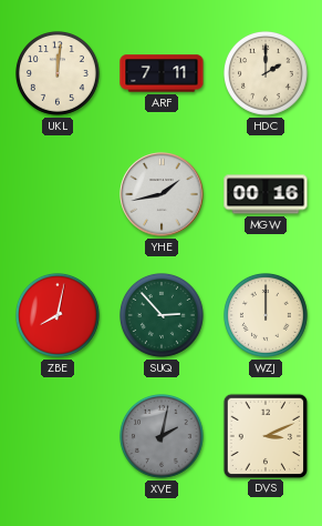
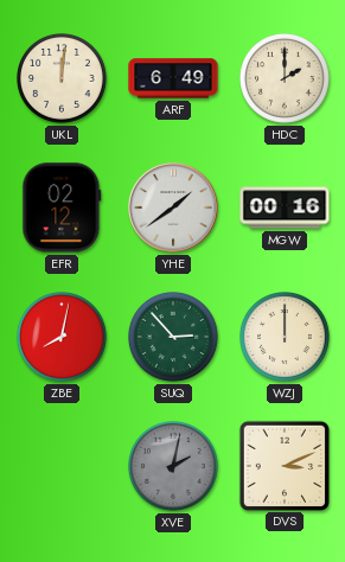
ARF: 7:11 -> 6:49
EFR: none -> 02:12
YHE: 1:43 -> 1:39
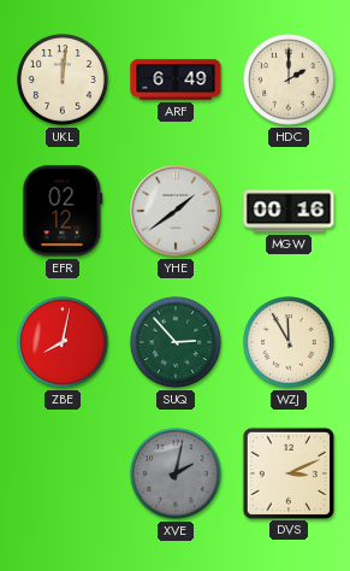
WZJ: 12:00 -> 11:55
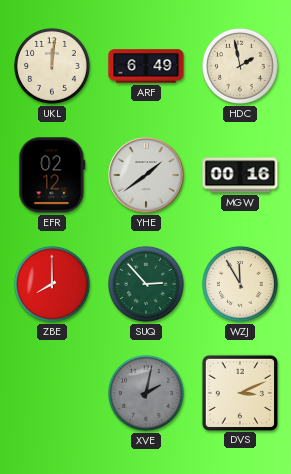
HDC: 2:00 -> 1:58
ZBE: 8:02 -> 8:00
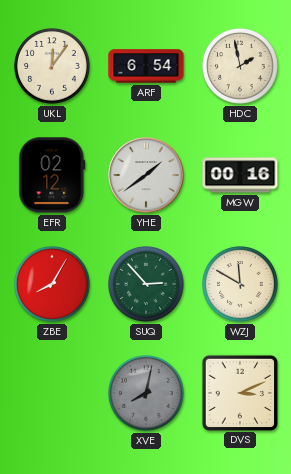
UKL: 12:01 -> 12:06
ARF: 6:49 -> 6:54
ZBE: 8:00 -> 8:05
WZJ: 11:55 -> 11:50
XVE: 2:02 -> 8:02
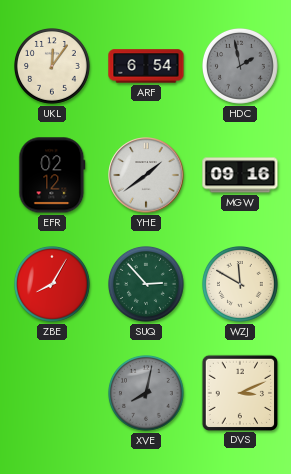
HDC dial: cream -> grey
MGW: 00:16 -> 09:16
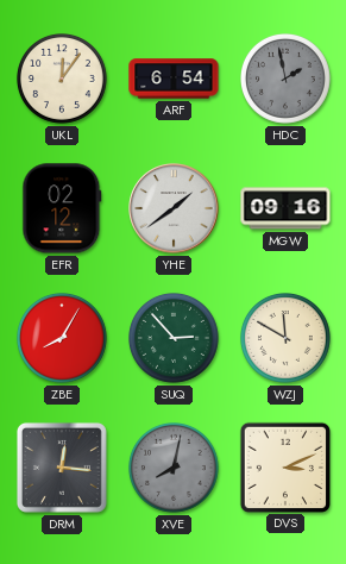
DRM: none -> 12:16
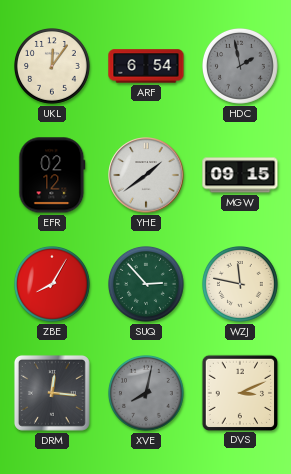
MGW: 09:16 -> 09:15
WZJ: 11:50 -> 11:47
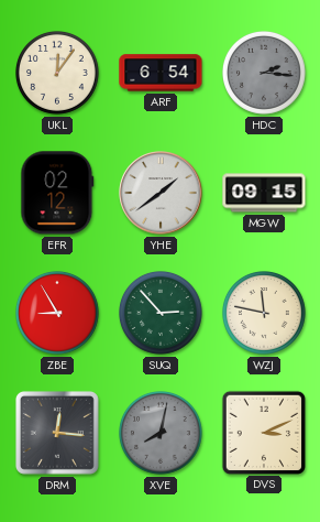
HDC: 1:58 -> 2:16
ZBE: 8:05 -> 8:55
